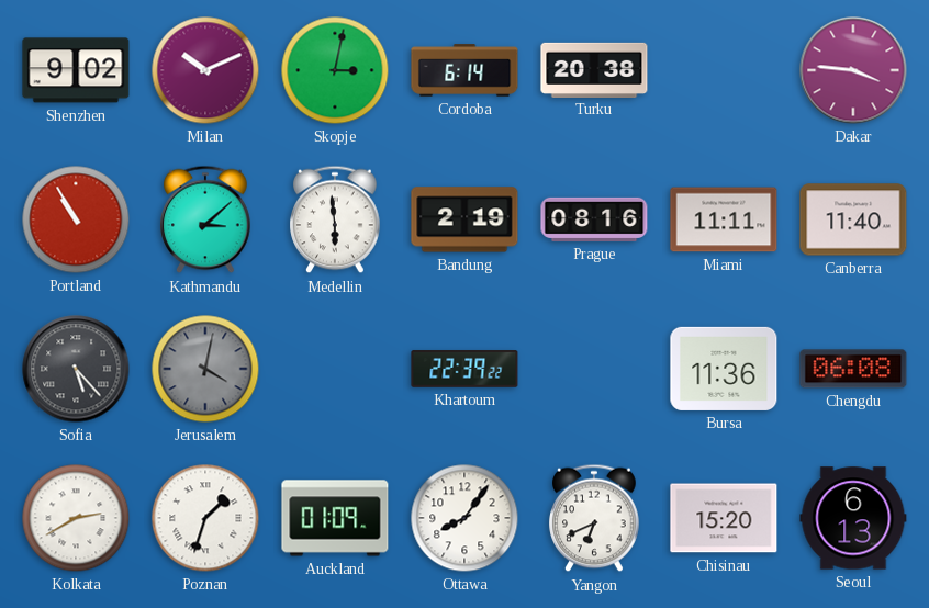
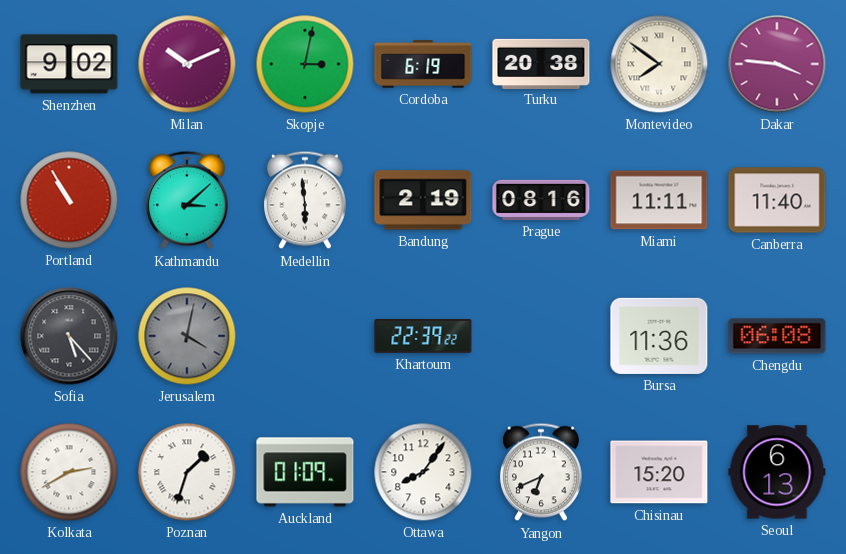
Cordoba: 6:14 -> 6:19
Montevideo: none -> 7:51
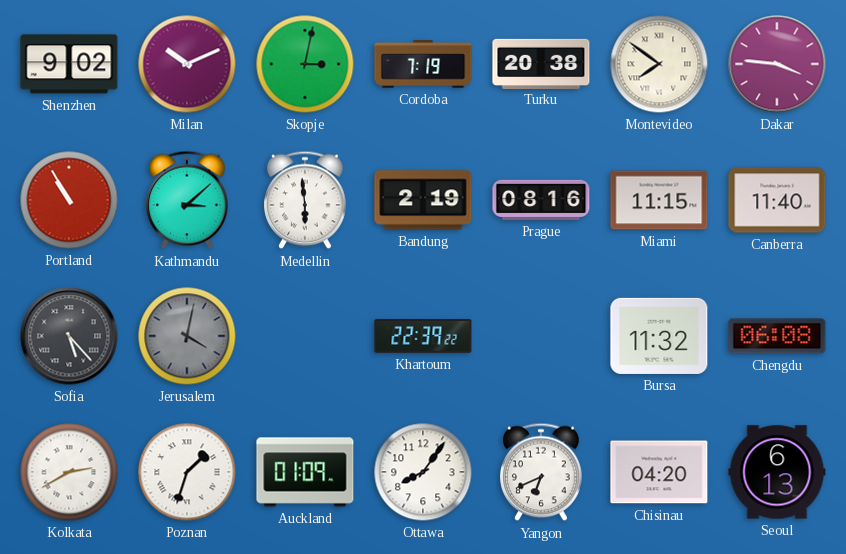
Cordoba: 6:19 -> 7:19
Miami: 11:11 -> 11:15
Bursa: 11:36 -> 11:32
Chisinau: 15:20 -> 04:20
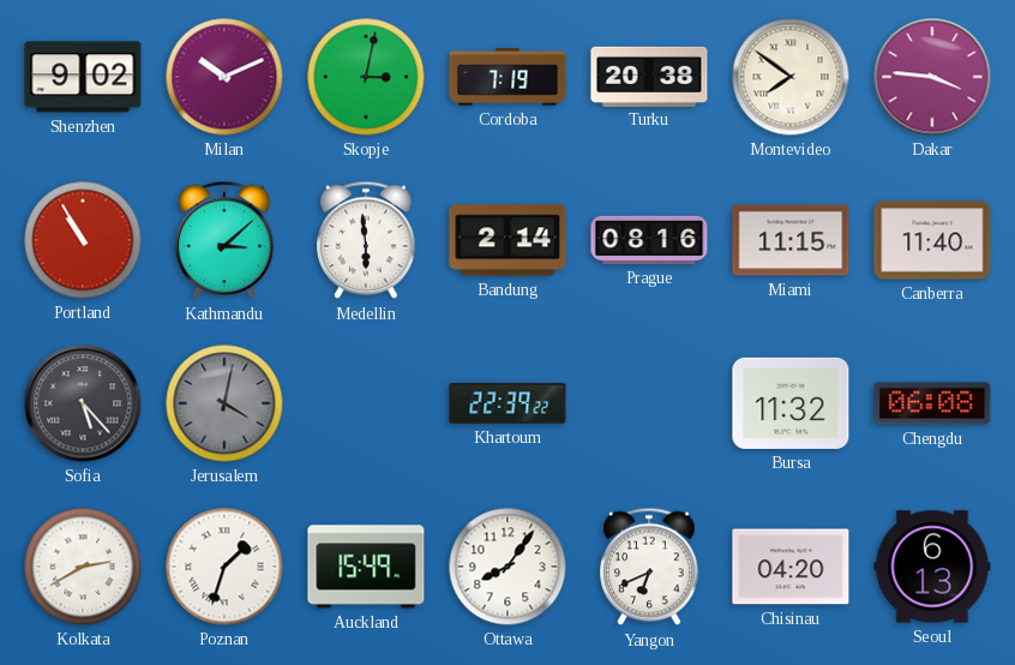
Bandung: 2:19 -> 2:14
Auckland: 01:09 -> 15:49
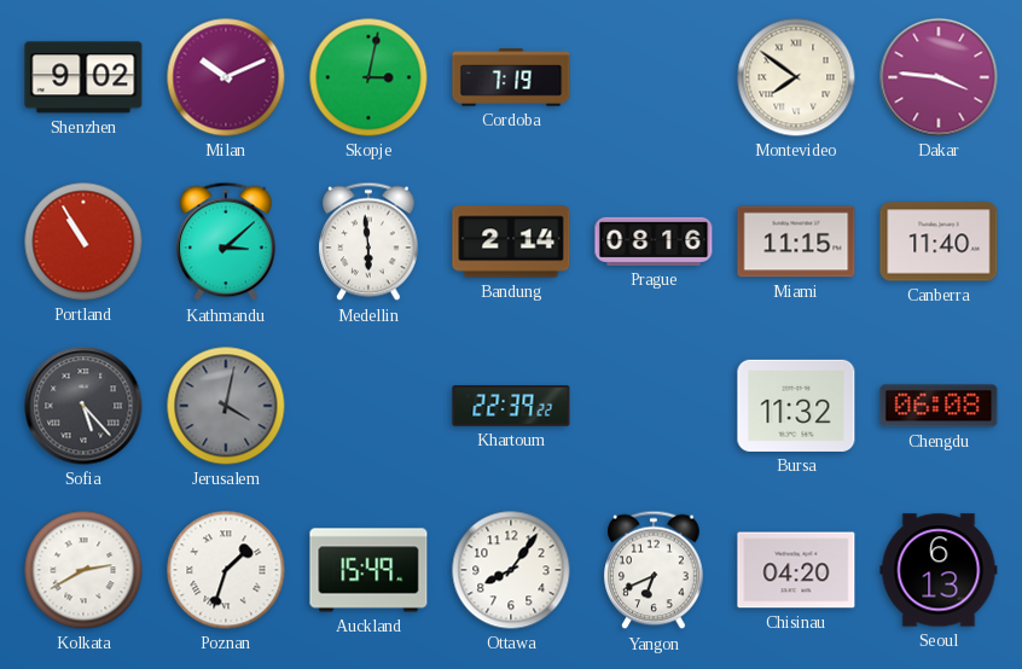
Turku: 20:38 -> none
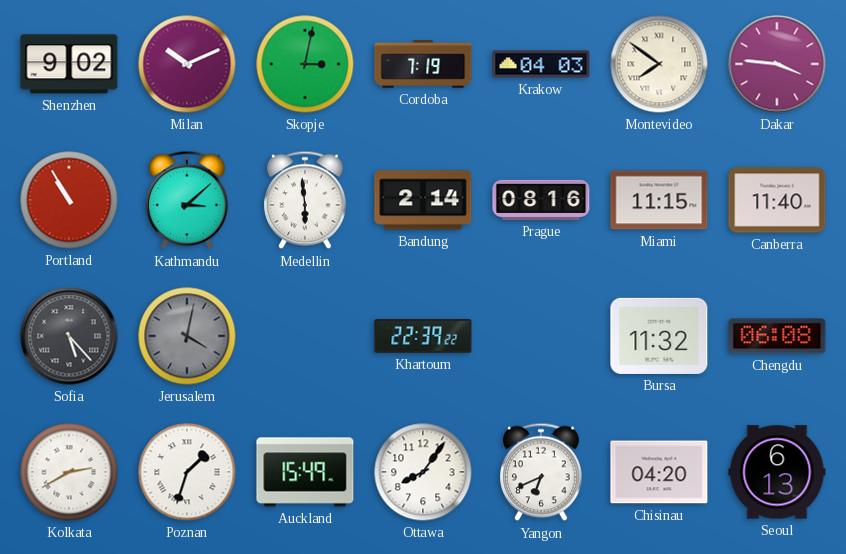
Krakow: none -> 04:03
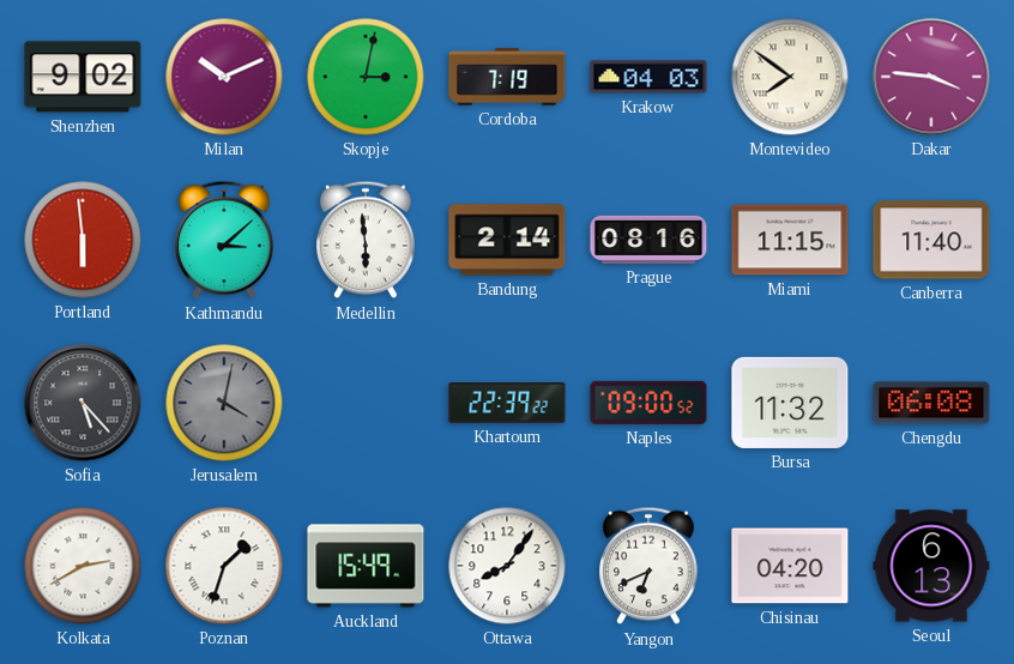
Portland: 10:55 -> 5:59
Naples: none -> 09:00
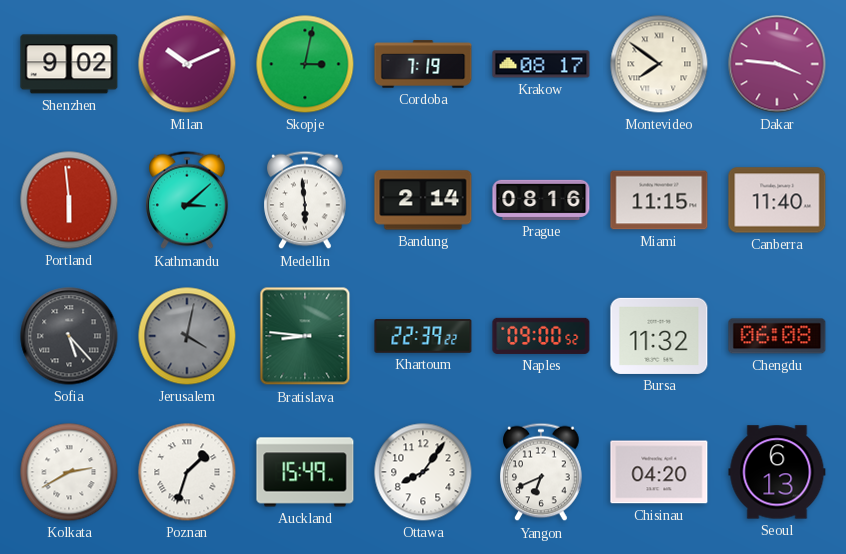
Krakow: 04:03 -> 08:17
Bratislava: none -> 8:46
